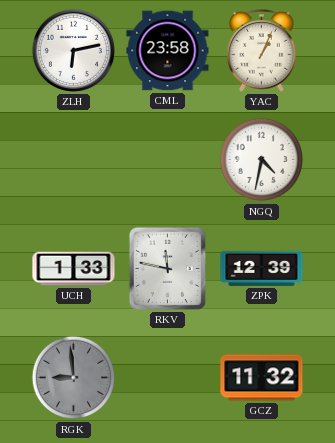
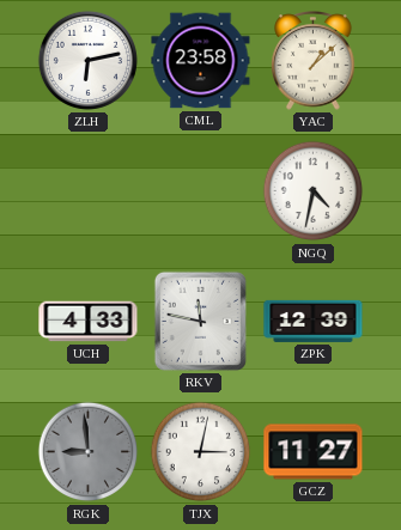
YAC: 1:04 -> 1:08
UCH: 1:33 -> 4:33
TJX: none -> 3:02
GCZ: 11:32 -> 11:27
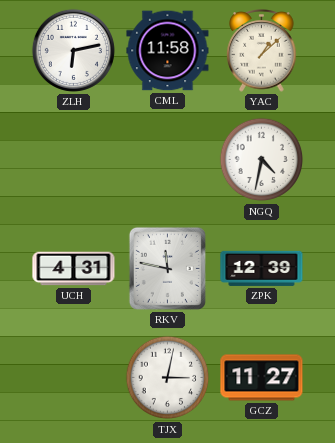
CML: 23:58 -> 11:58
UCH: 4:33 -> 4:31
RGK: 8:59 -> none
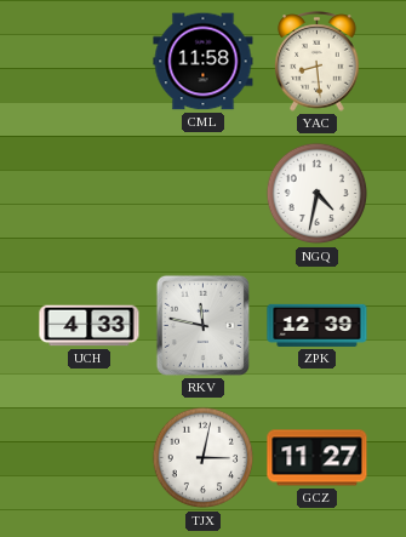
ZLH: 6:13 -> none
YAC: 1:08 -> 8:29
UCH: 4:31 -> 4:33
